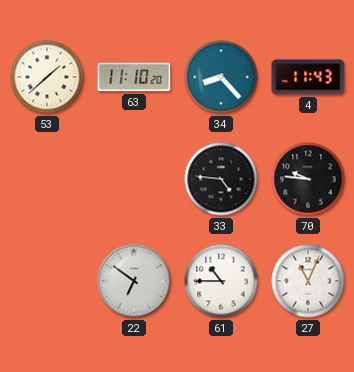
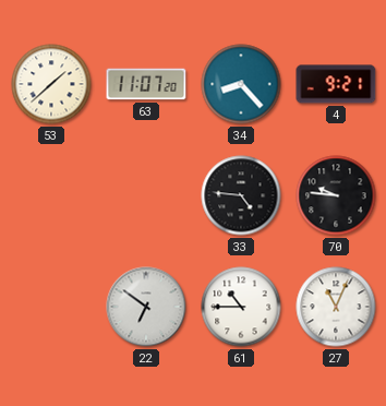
63: 11:10 -> 11:07
4: 11:43 -> 9:21
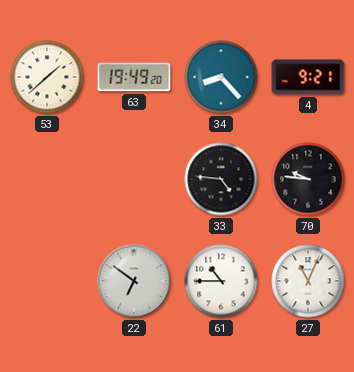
63: 11:07 -> 19:49
